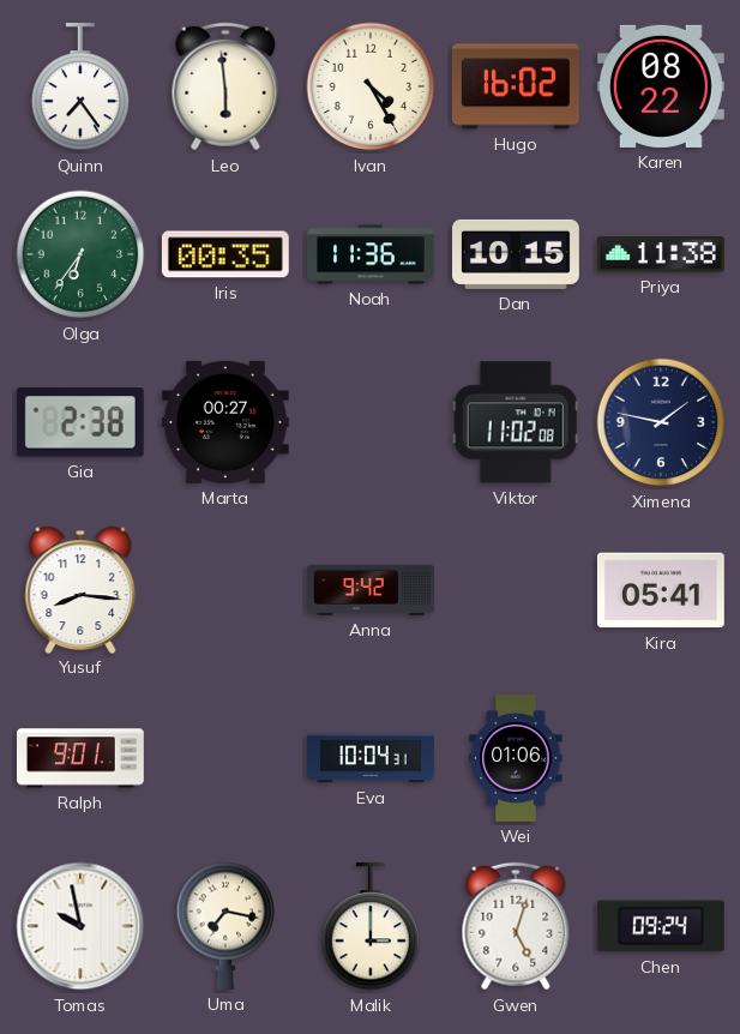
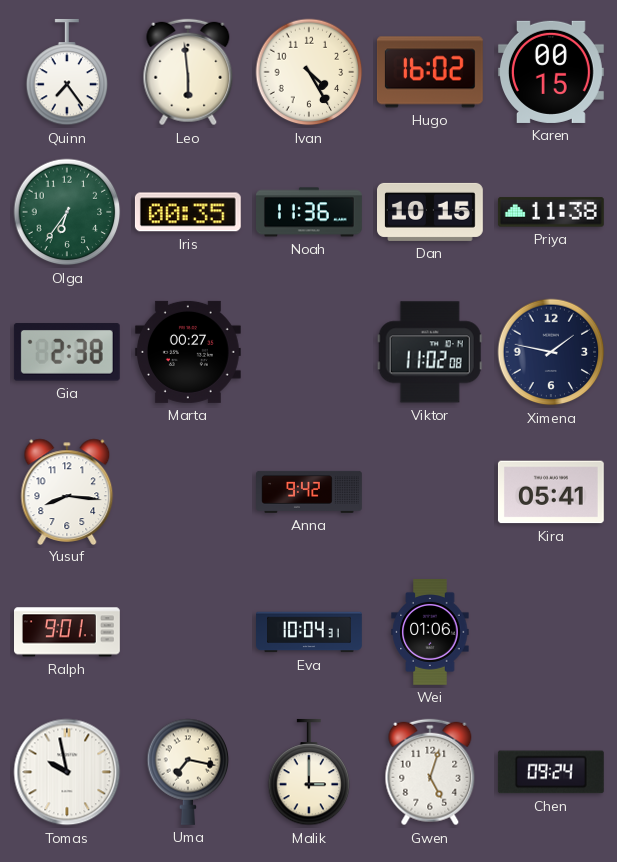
Karen: 08:22 -> 00:15
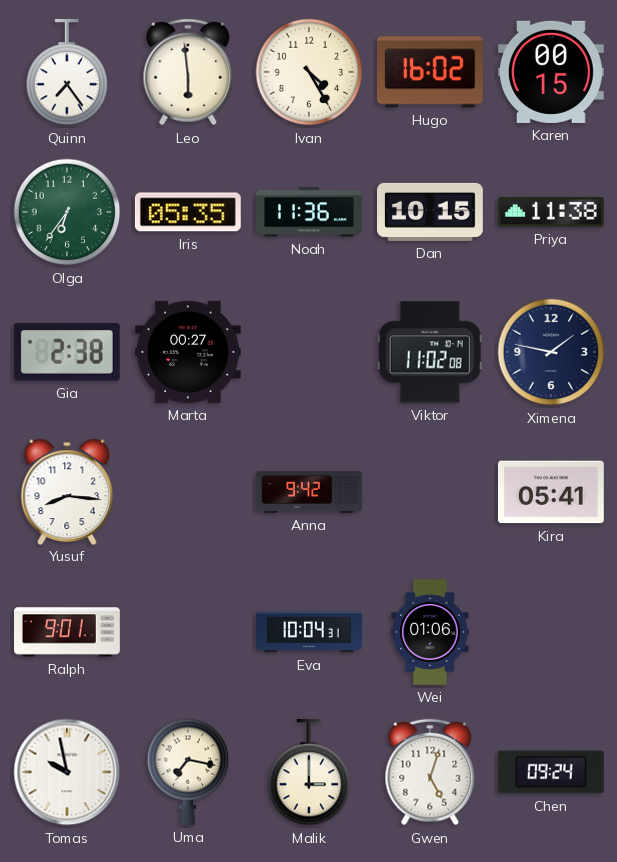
Iris: 00:35 -> 05:35
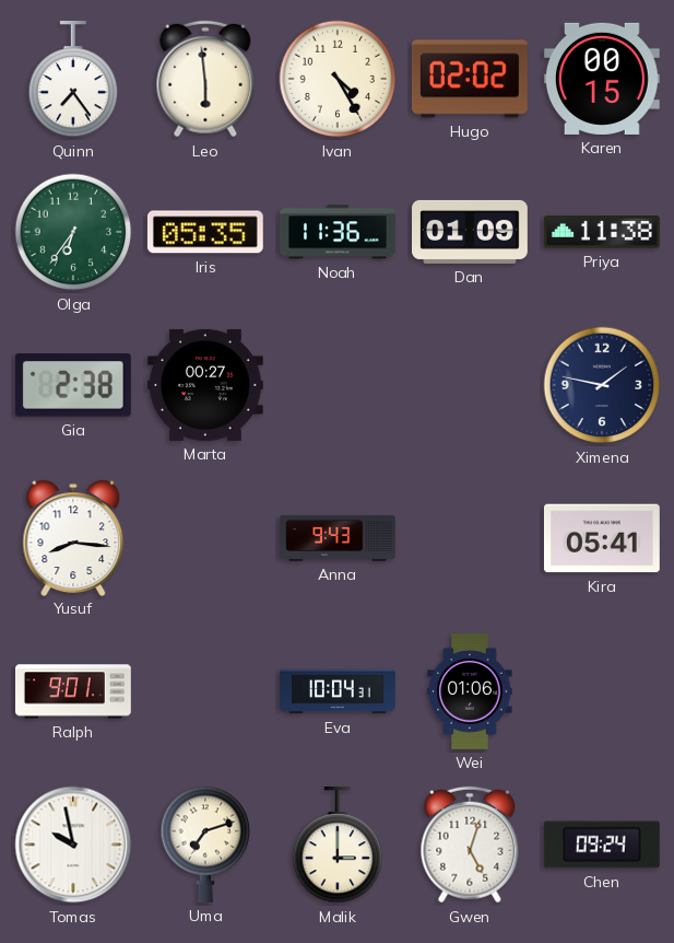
Hugo: 16:02 -> 02:02
Dan: 10:15 -> 01:09
Viktor: 11:02 -> none
Anna: 9:42 -> 9:43
Uma: 7:17 -> 7:12
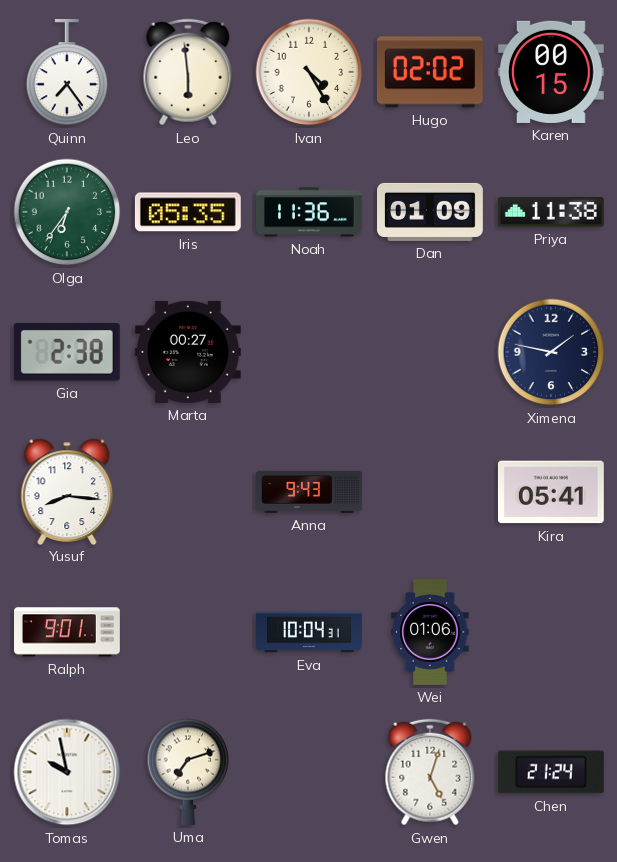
Malik: 3:00 -> none
Chen: 09:24 -> 21:24
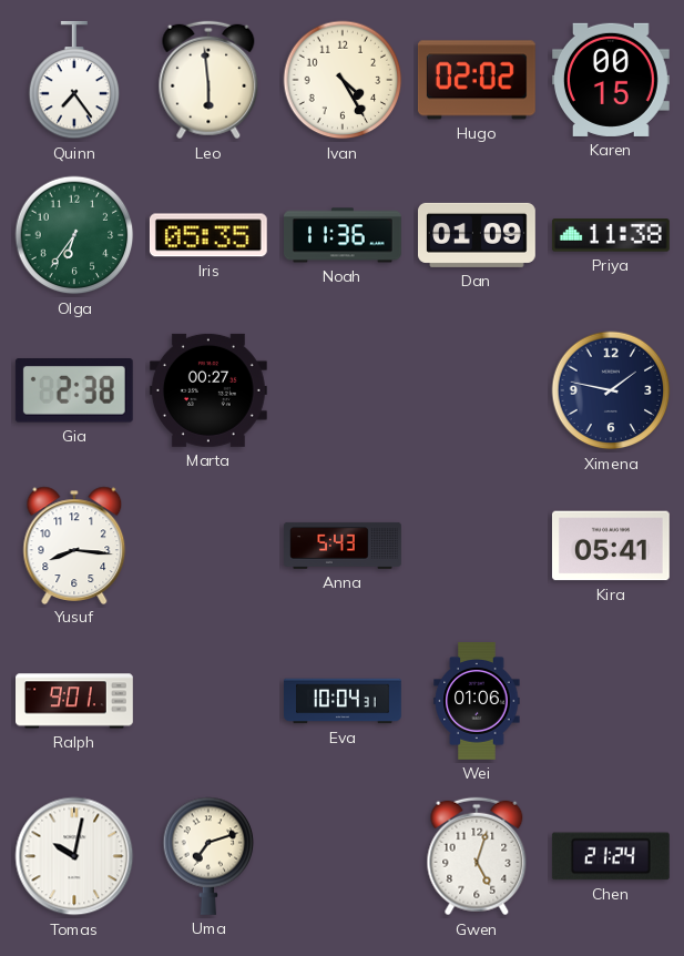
Anna: 9:43 -> 5:43
Tomas: 9:58 -> 10:02
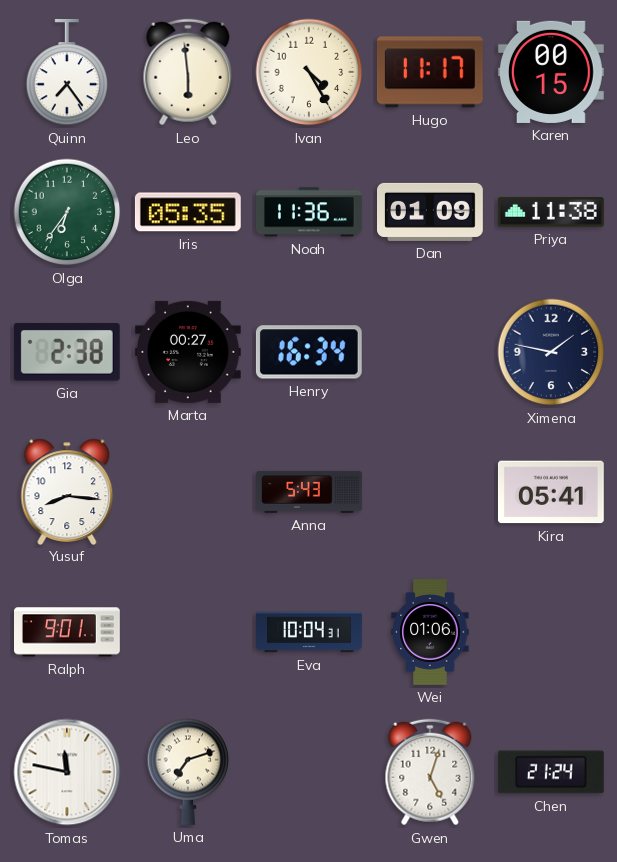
Hugo: 02:02 -> 11:17
Henry: none -> 16:34
Tomas: 10:02 -> 11:47
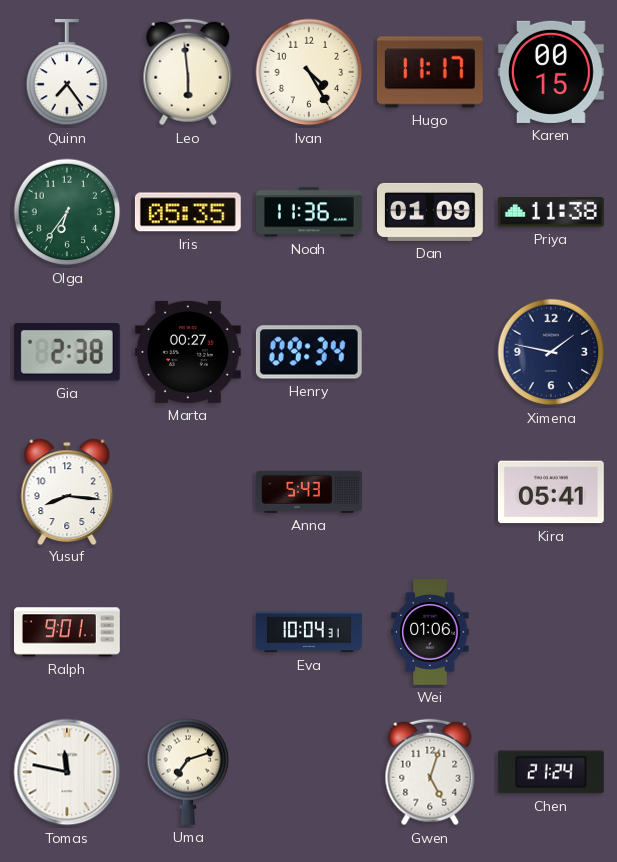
Henry: 16:34 -> 09:34
